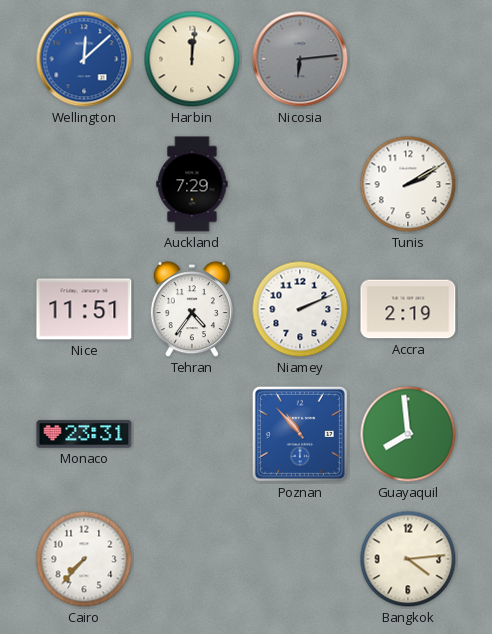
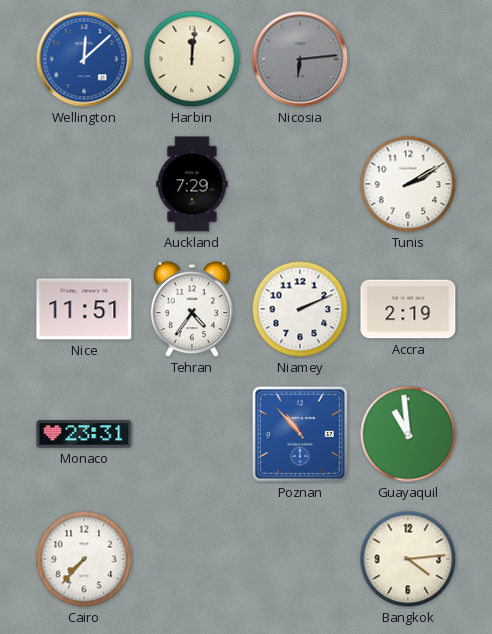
Guayaquil: 7:59 -> 10:59
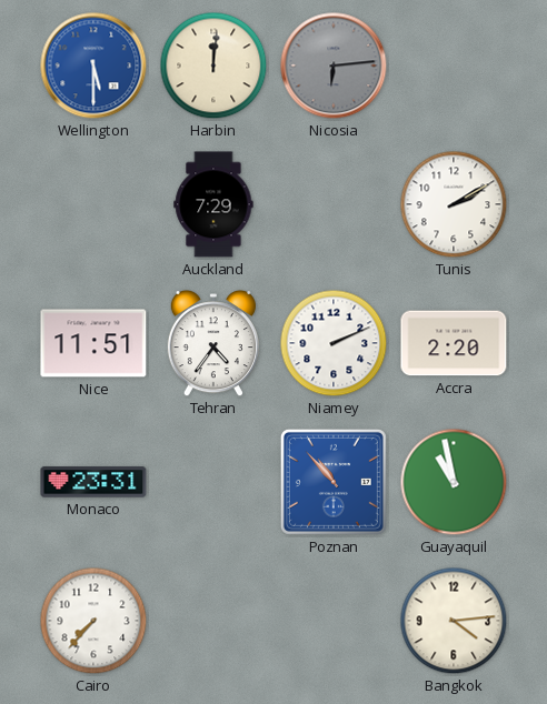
Wellington: 12:08 -> 5:30
Accra: 2:19 -> 2:20
Guayaquil: 10:59 -> 10:58
